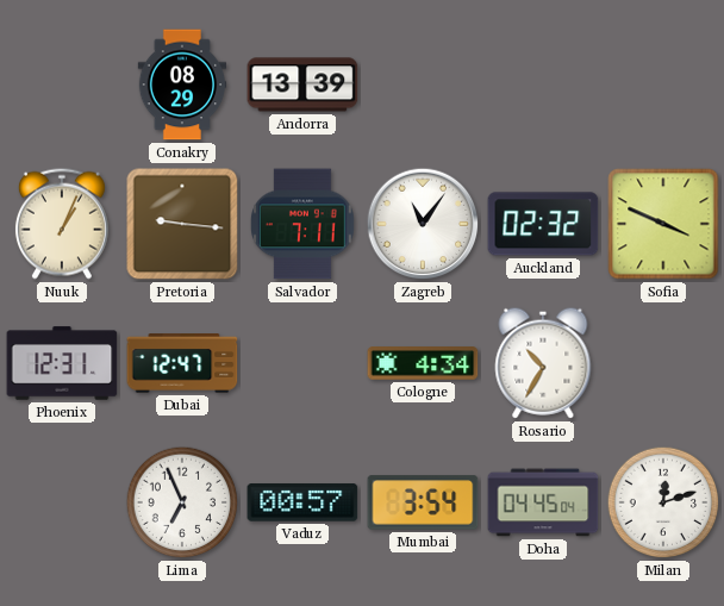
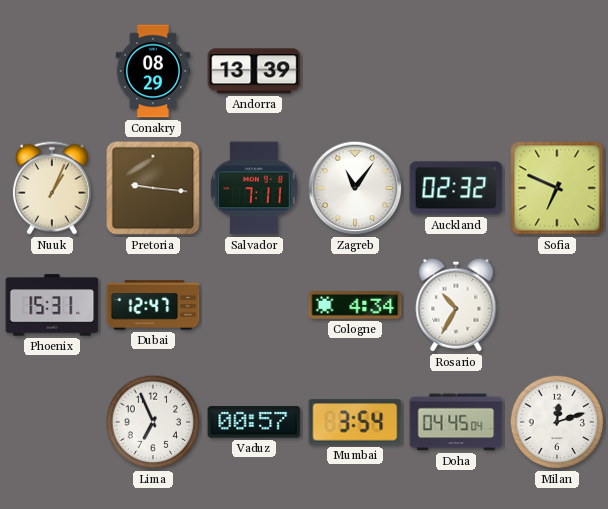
Sofia: 3:49 -> 6:49
Phoenix: 12:31 -> 15:31
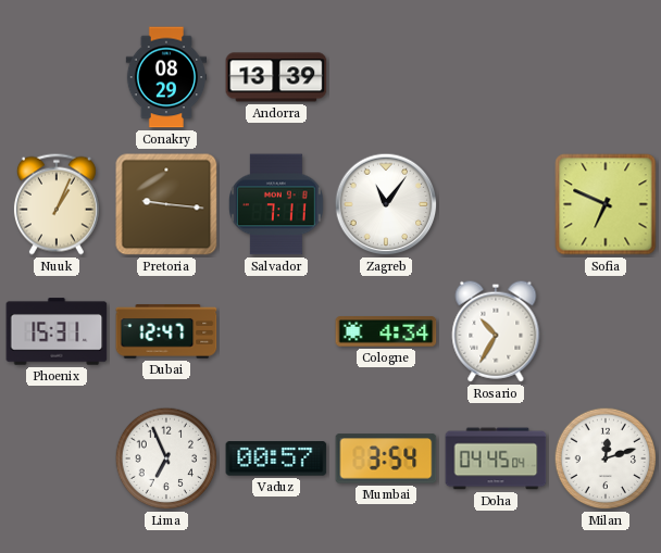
Auckland: 02:32 -> none
